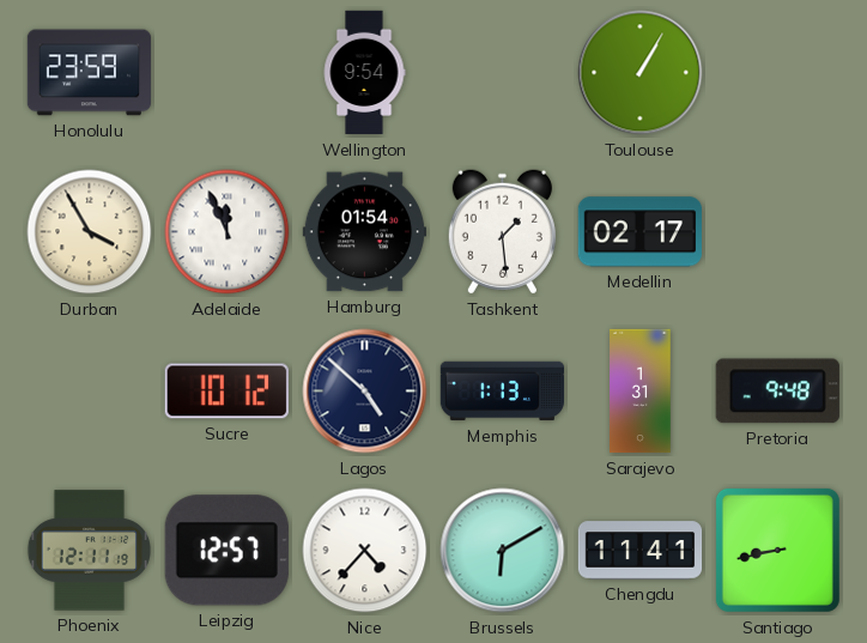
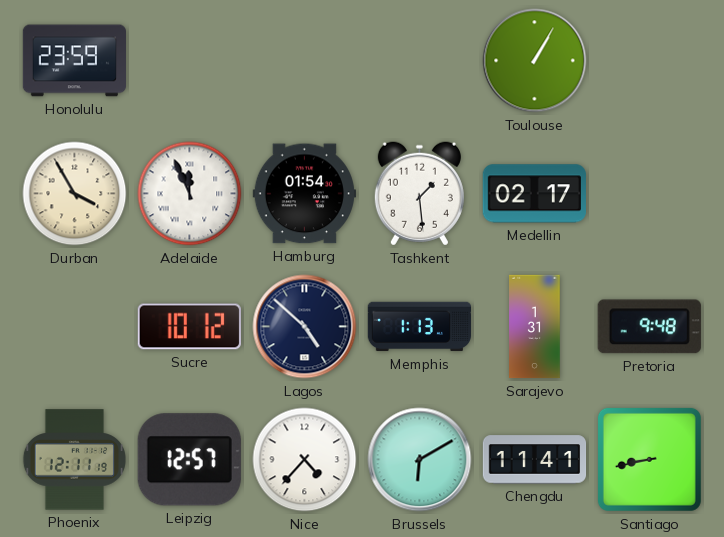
Wellington: 9:54 -> none
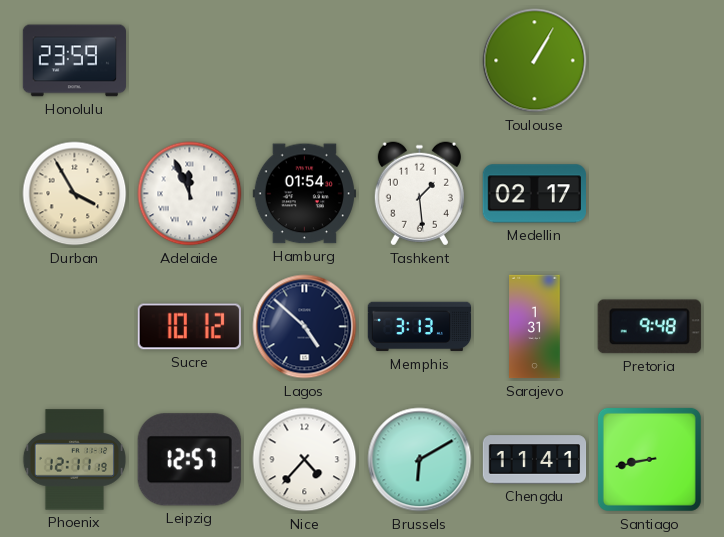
Memphis: 1:13 -> 3:13
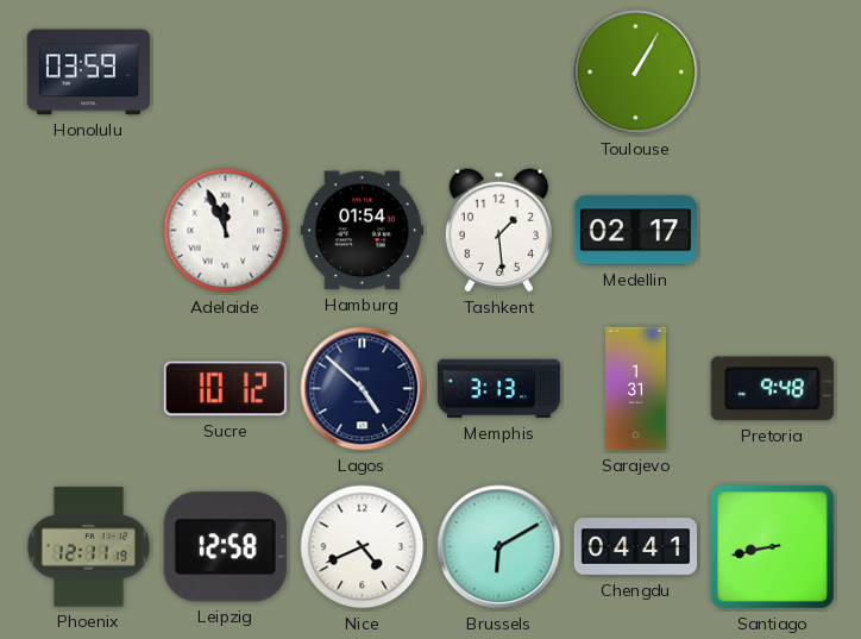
Honolulu: 23:59 -> 03:59
Durban: 3:55 -> none
Leipzig: 12:57 -> 12:58
Nice: 4:37 -> 4:41
Chengdu: 11:41 -> 04:41
